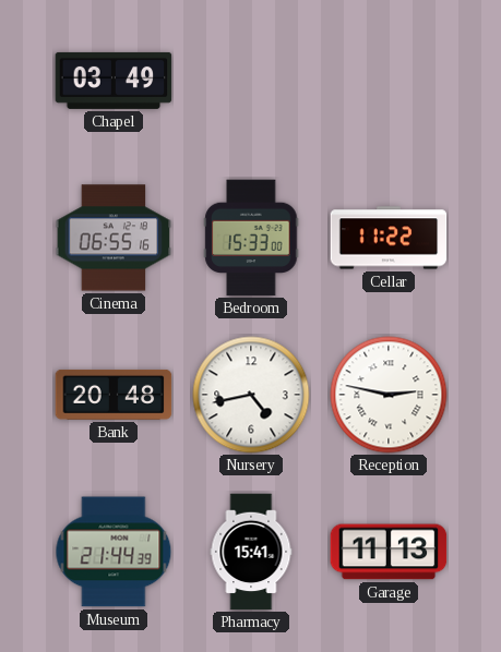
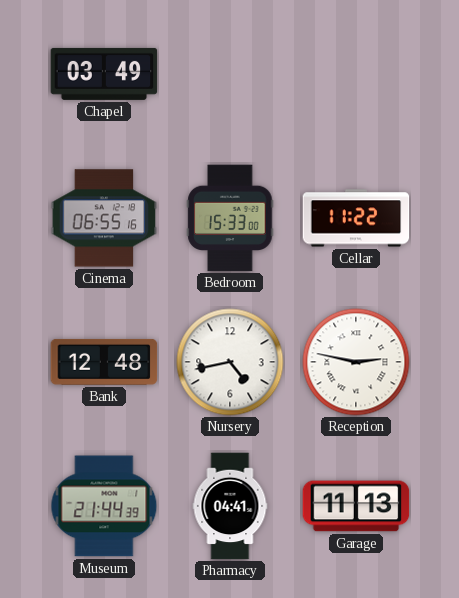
Bank: 20:48 -> 12:48
Pharmacy: 15:41 -> 04:41
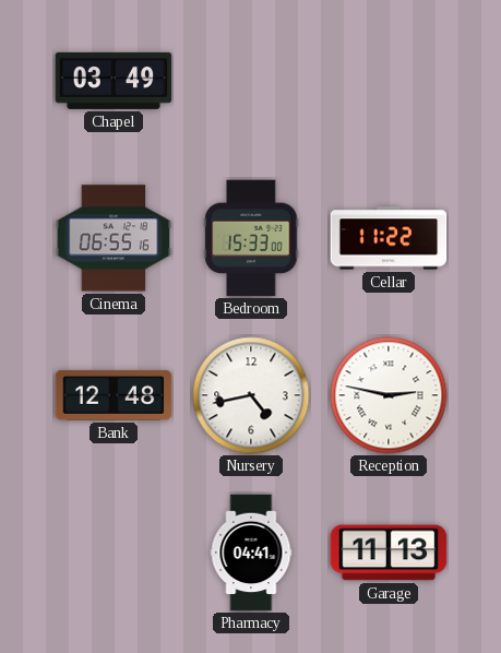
Museum: 21:44 -> none
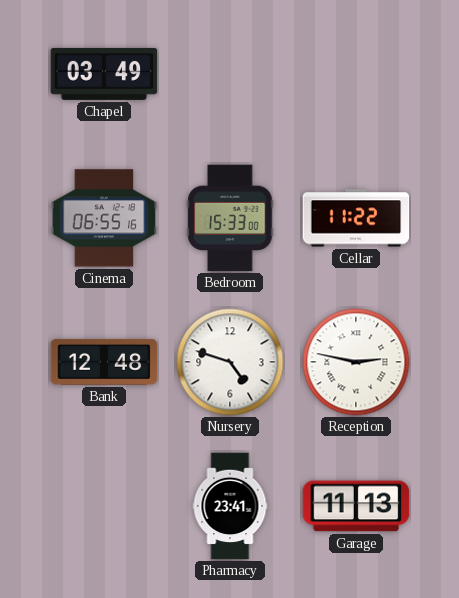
Nursery: 4:43 -> 4:48
Pharmacy: 04:41 -> 23:41
